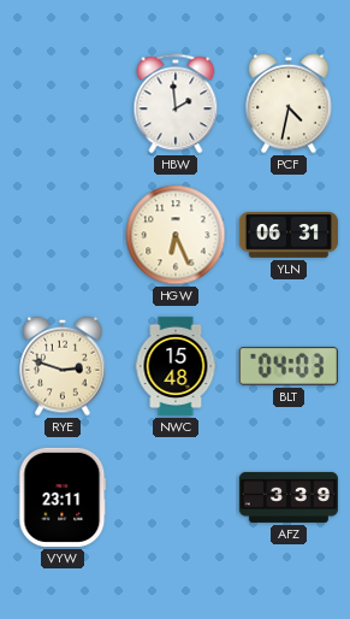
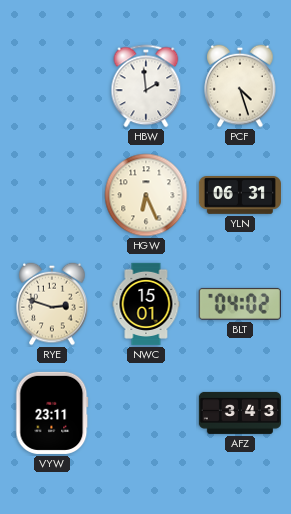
PCF: 4:32 -> 4:27
NWC: 15:48 -> 15:01
BLT: 04:03 -> 04:02
AFZ: 3:39 -> 3:43
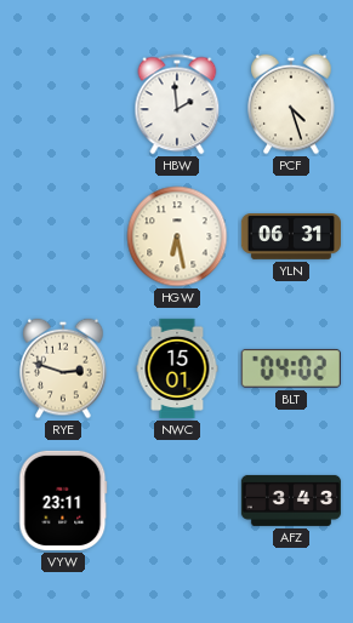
HGW: 6:26 -> 6:28
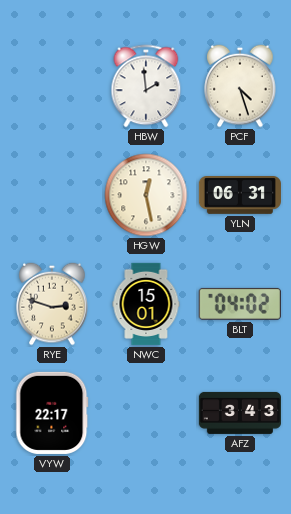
HGW: 6:28 -> 12:28
VYW: 23:11 -> 22:17
